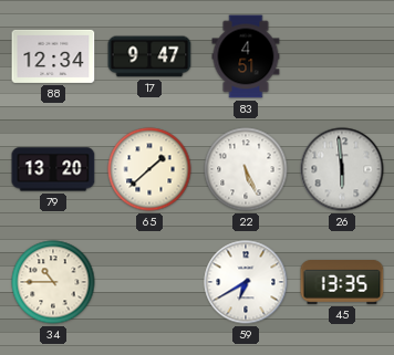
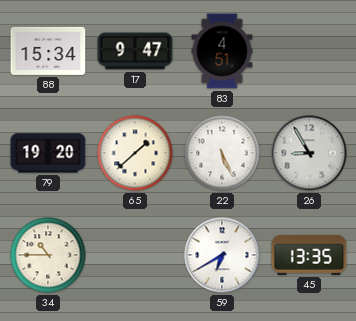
88: 12:34 -> 15:34
79: 13:20 -> 19:20
26: 5:59 -> 8:55
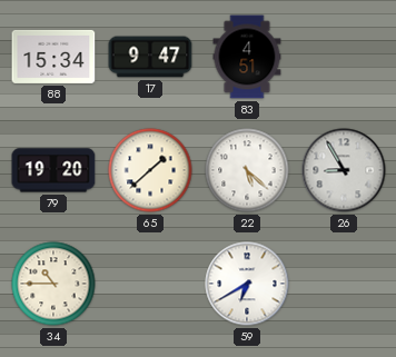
22: 5:26 -> 5:22
45: 13:35 -> none
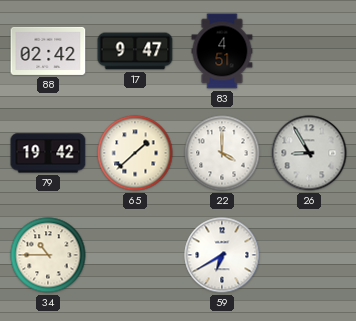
88: 15:34 -> 02:42
79: 19:20 -> 19:42
22: 5:22 -> 4:00
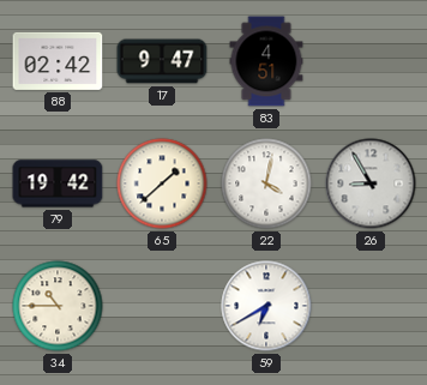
22: 4:00 -> 4:02
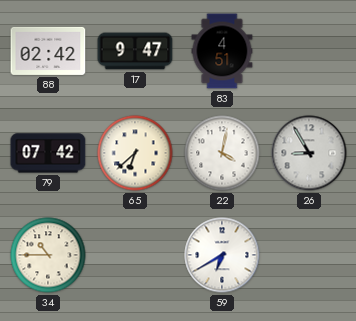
79: 19:42 -> 07:42
65: 1:38 -> 6:38
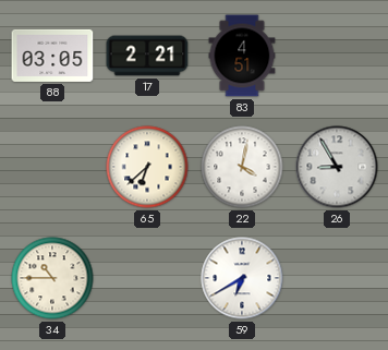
88: 02:42 -> 03:05
17: 9:47 -> 2:21
79: 07:42 -> none
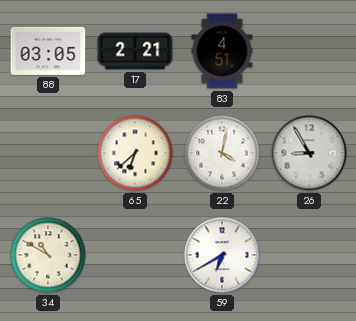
34: 10:45 -> 10:50
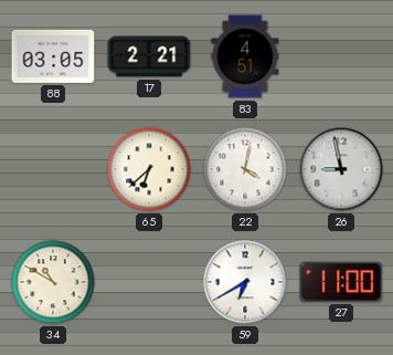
26: 8:55 -> 8:58
27: none -> 11:00
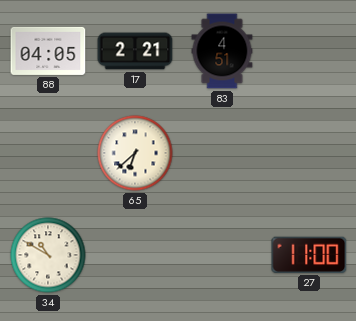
88: 03:05 -> 04:05
22: 4:02 -> none
26: 8:58 -> none
59: 6:40 -> none
